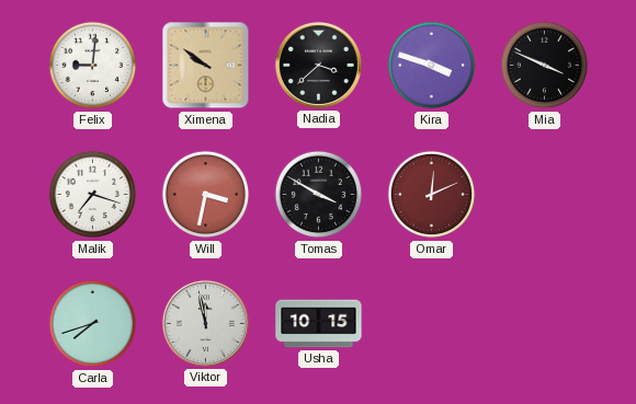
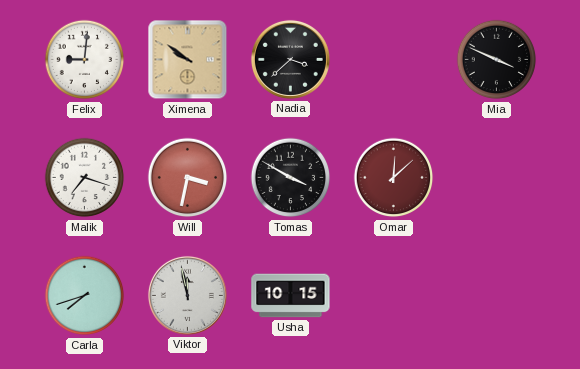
Kira: 3:48 -> none
Omar: 12:11 -> 12:08
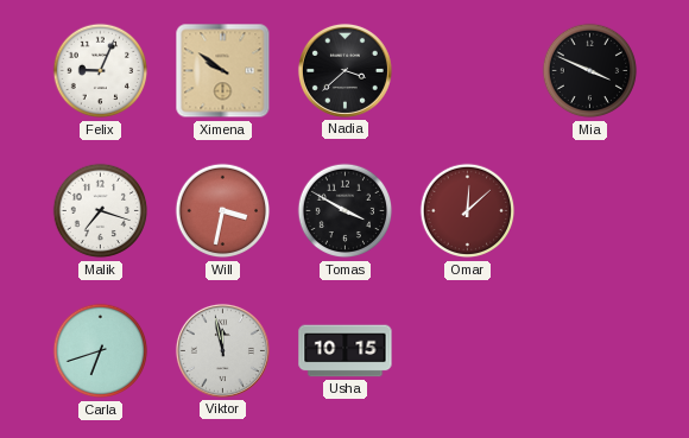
Felix: 9:01 -> 9:04
Carla: 7:42 -> 6:42
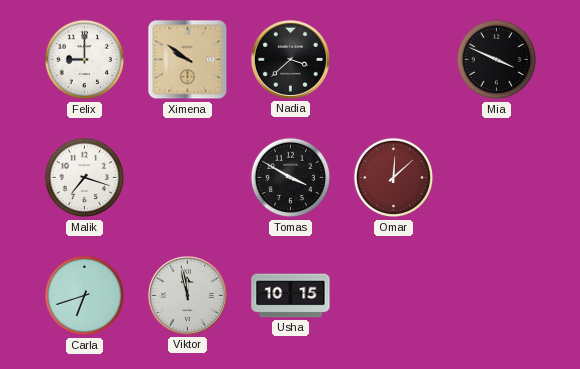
Felix: 9:04 -> 9:00
Will: 3:32 -> none
